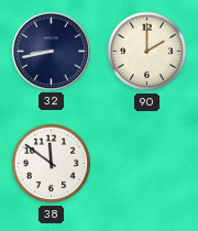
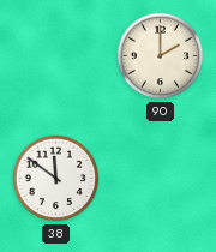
32: 8:43 -> none
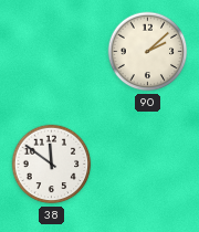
90: 2:00 -> 2:08
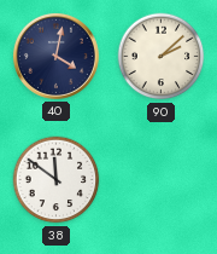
40: none -> 4:02
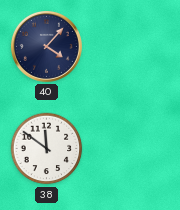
40: 4:02 -> 4:07
90: 2:08 -> none
